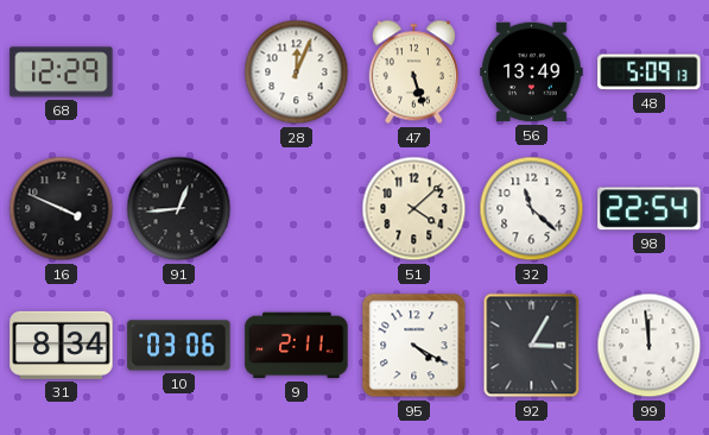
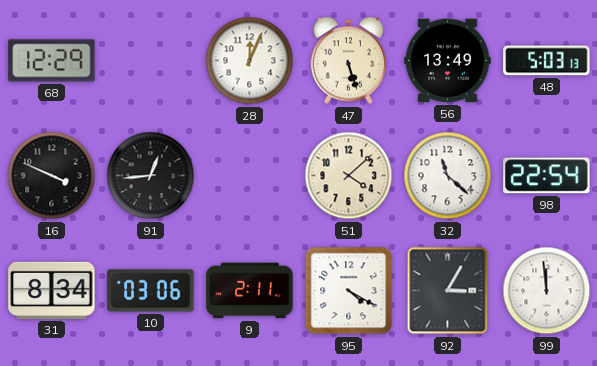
48: 5:09 -> 5:03
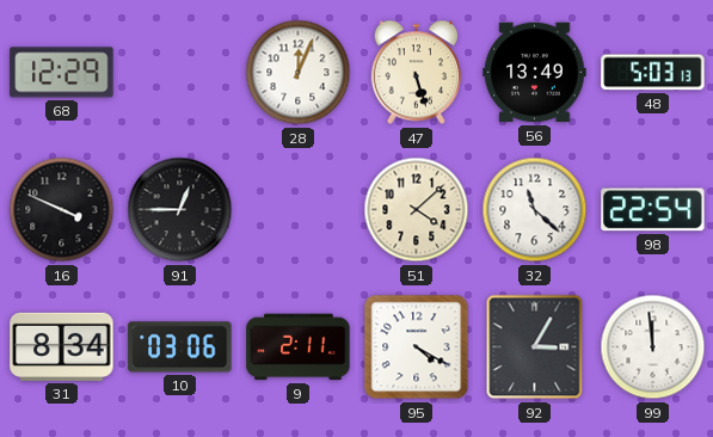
91: 12:44 -> 12:45
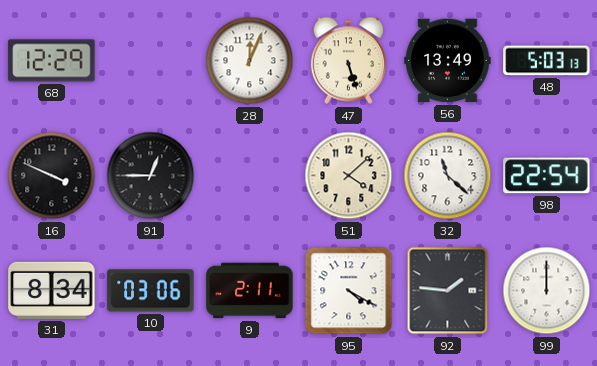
92: 3:05 -> 1:46
99: 11:59 -> 12:00
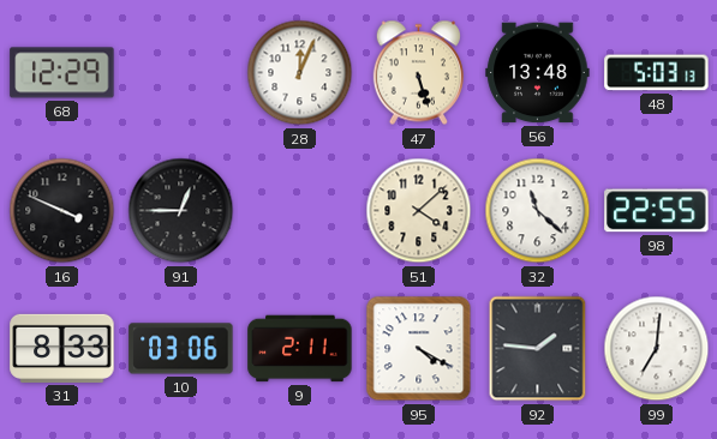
56: 13:49 -> 13:48
98: 22:54 -> 22:55
31: 8:34 -> 8:33
99: 12:00 -> 7:01
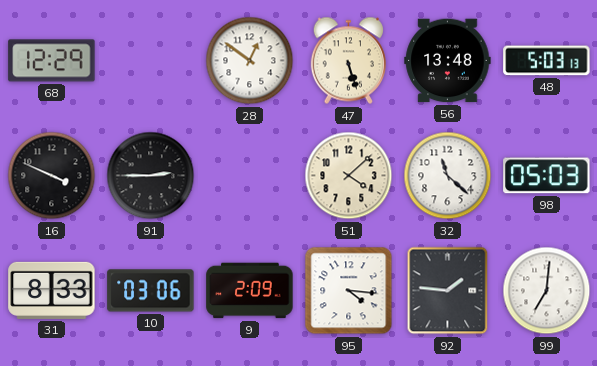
28: 12:04 -> 12:51
91: 12:45 -> 2:45
98: 22:55 -> 05:03
9: 2:11 -> 2:09
95: 4:20 -> 4:16
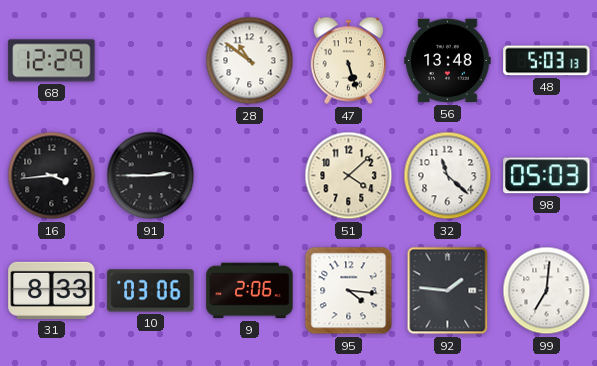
28: 12:51 -> 10:51
16: 3:49 -> 3:44
9: 2:09 -> 2:06
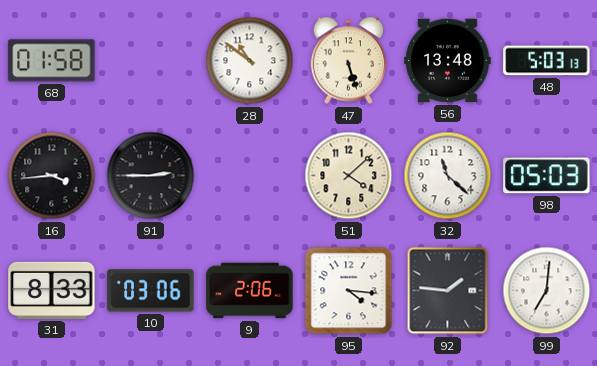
68: 12:29 -> 01:58
